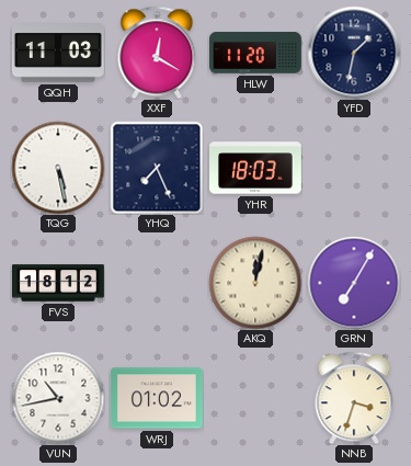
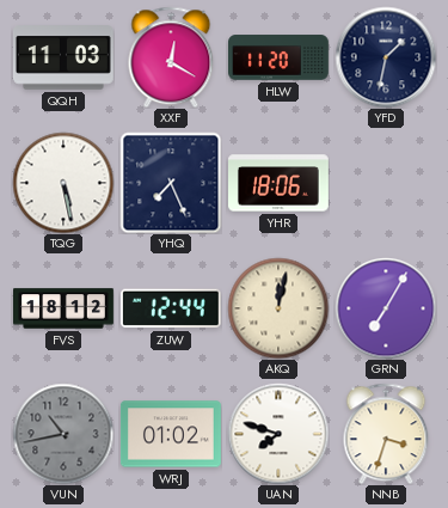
YHR: 18:03 -> 18:06
ZUW: none -> 12:44
VUN dial: white -> grey
UAN: none -> 7:48
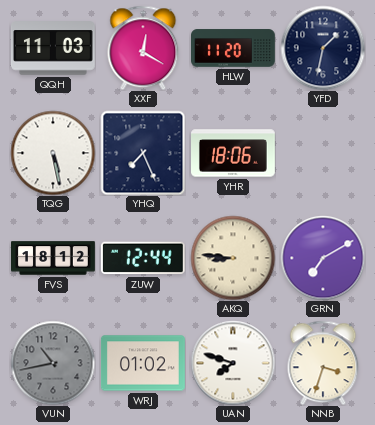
AKQ: 12:02 -> 8:46
GRN: 7:05 -> 7:10
